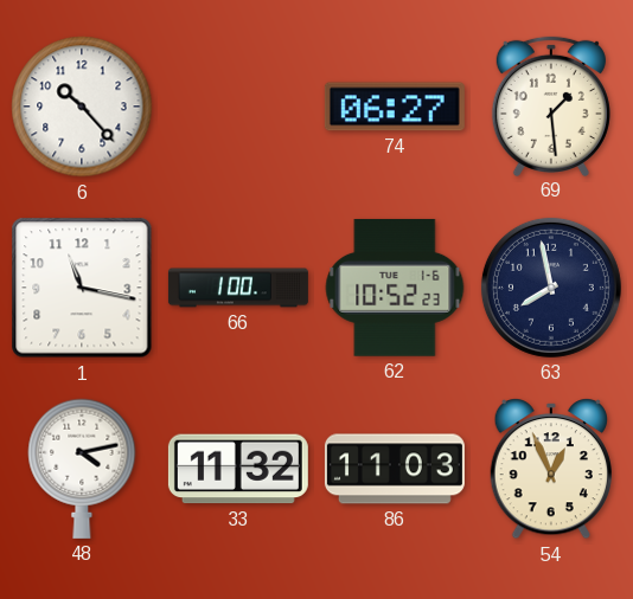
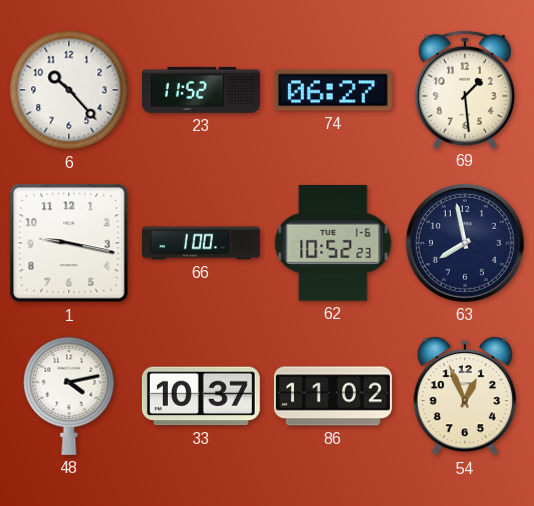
23: none -> 11:52
1: 11:17 -> 9:17
33: 11:32 -> 10:37
86: 11:03 -> 11:02
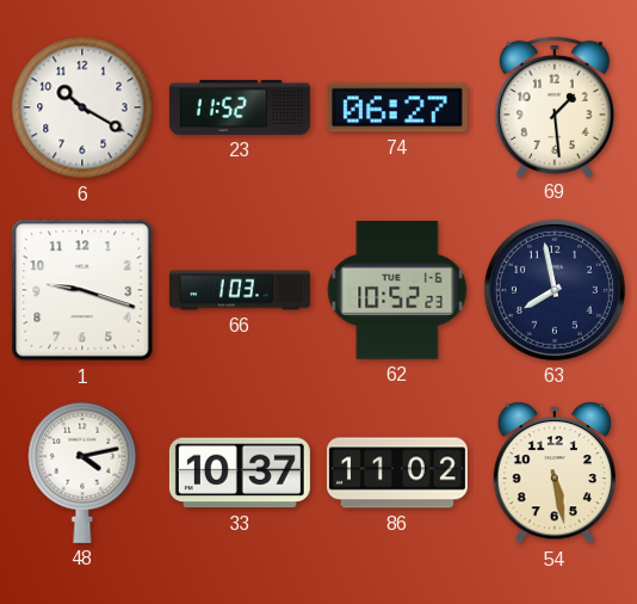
6: 10:23 -> 10:20
1: 9:17 -> 9:18
66: 1:00 -> 1:03
54: 12:56 -> 5:28
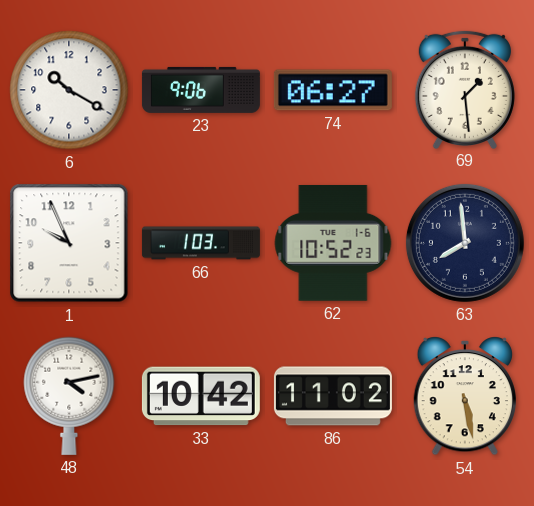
23: 11:52 -> 9:06
1: 9:18 -> 9:56
63: 7:58 -> 7:59
33: 10:37 -> 10:42
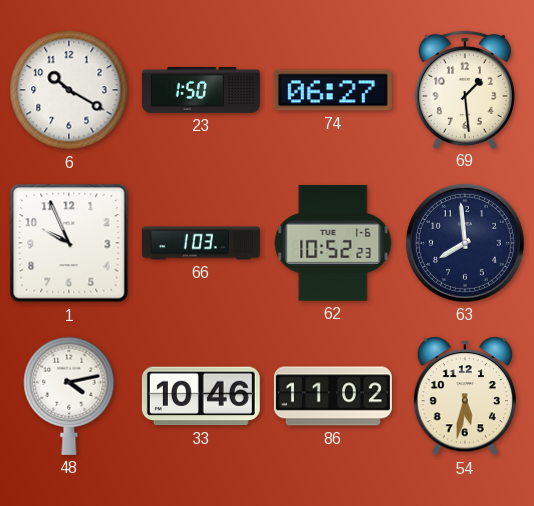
23: 9:06 -> 1:50
33: 10:42 -> 10:46
54: 5:28 -> 5:32
